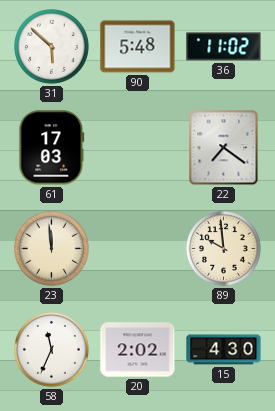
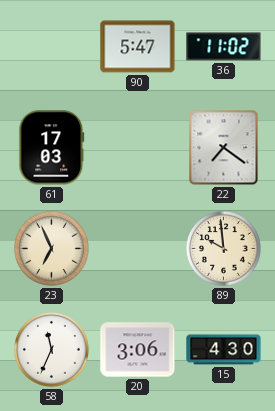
31: 5:52 -> none
90: 5:48 -> 5:47
23: 11:59 -> 6:56
20: 2:02 -> 3:06
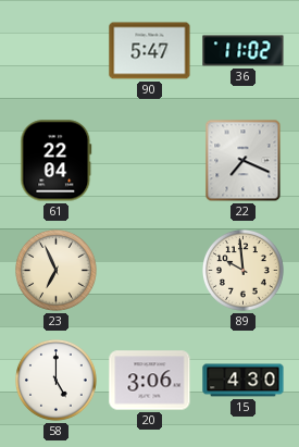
61: 17:03 -> 22:04
22: 7:21 -> 7:19
58: 11:34 -> 5:00
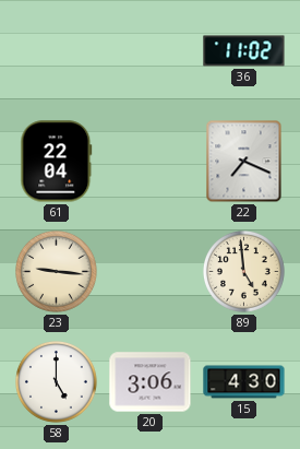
90: 5:47 -> none
23: 6:56 -> 9:16
89: 9:59 -> 4:59
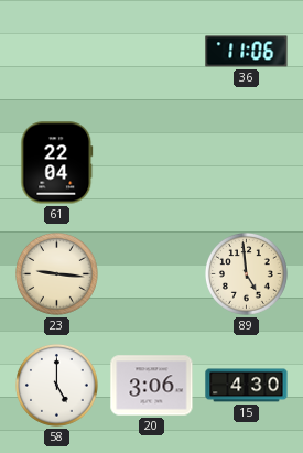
36: 11:02 -> 11:06
22: 7:19 -> none
